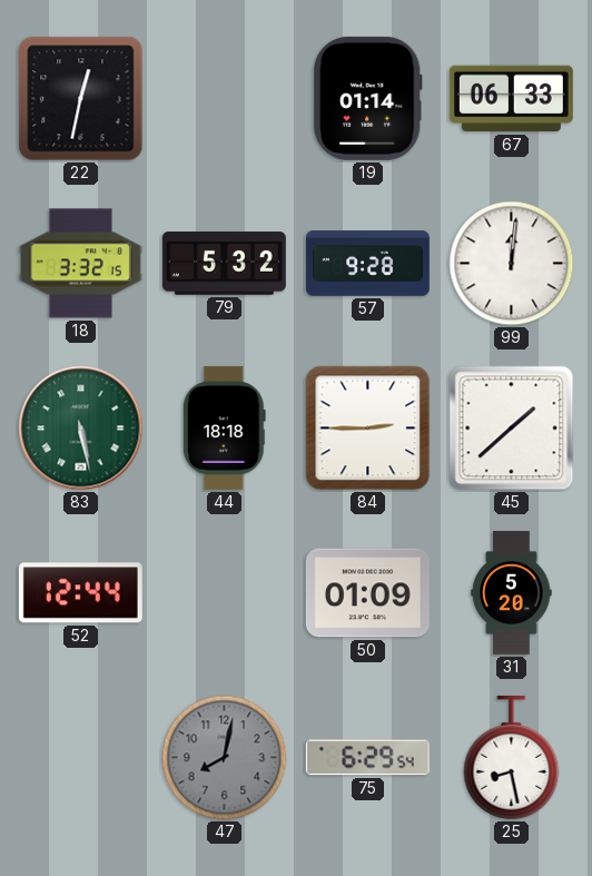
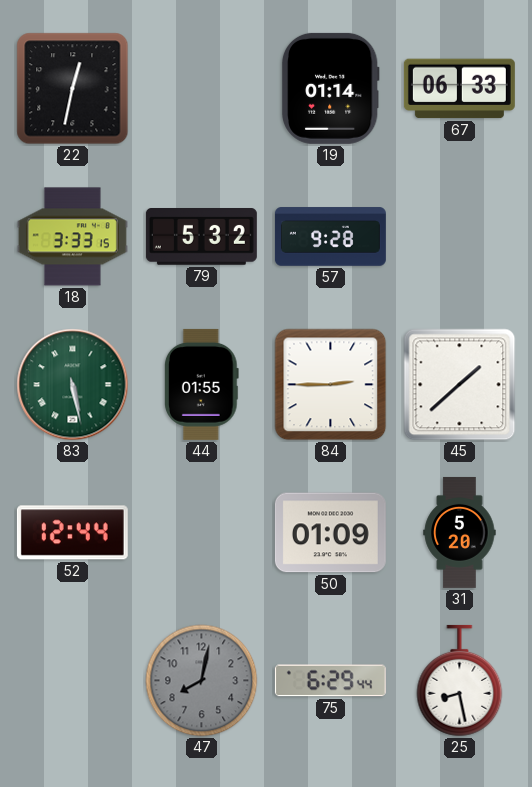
18: 3:32 -> 3:33
99: 12:01 -> none
44: 18:18 -> 01:55
75: 6:29:54 -> 6:29:44
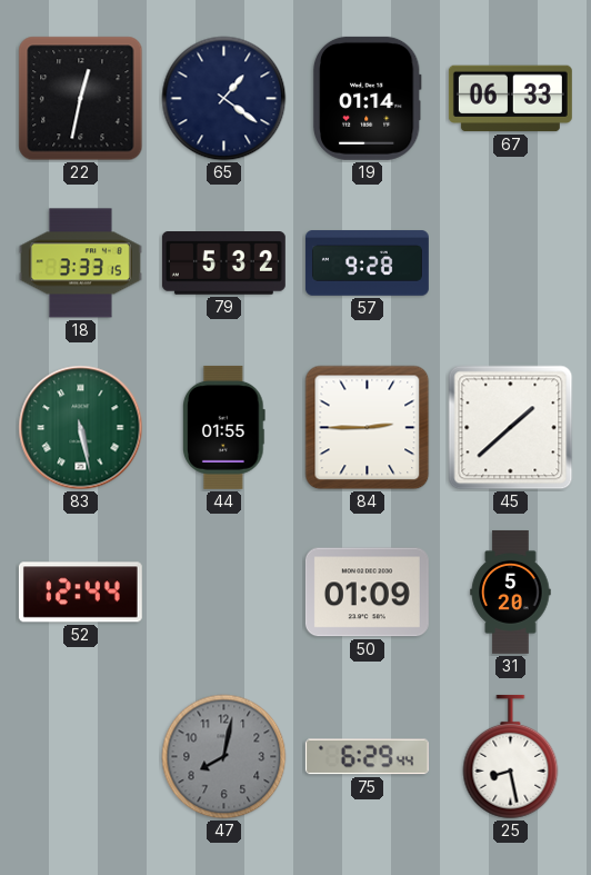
65: none -> 1:21
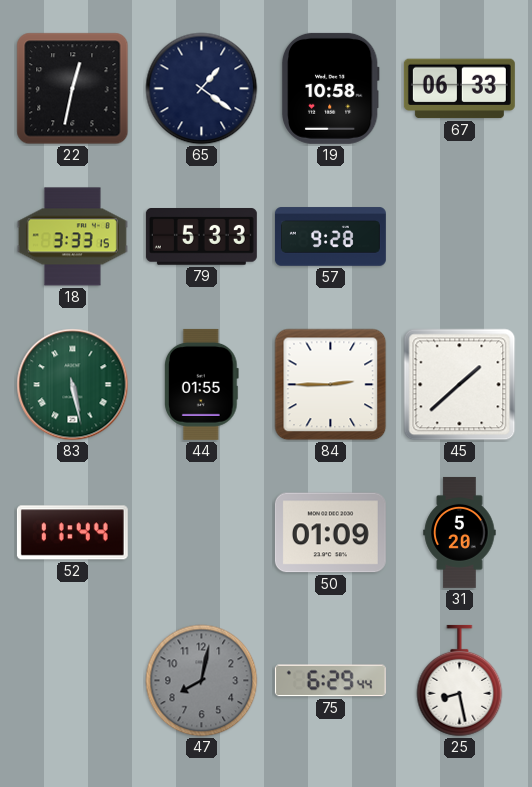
19: 01:14 -> 10:58
79: 5:32 -> 5:33
52: 12:44 -> 11:44
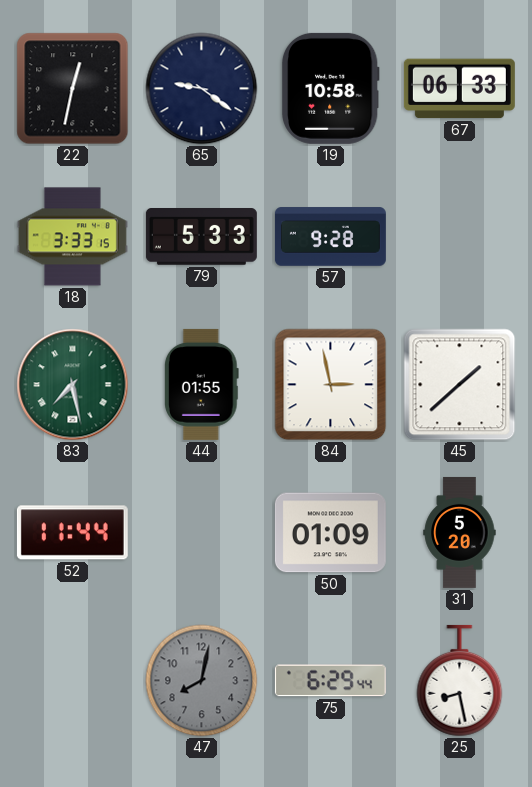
65: 1:21 -> 9:21
83: 5:28 -> 7:28
84: 2:45 -> 2:58
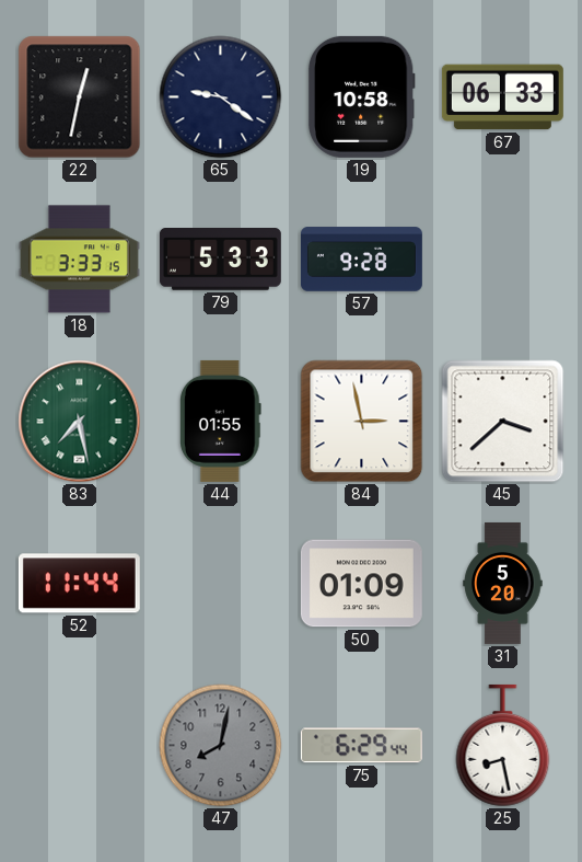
45: 1:38 -> 3:38
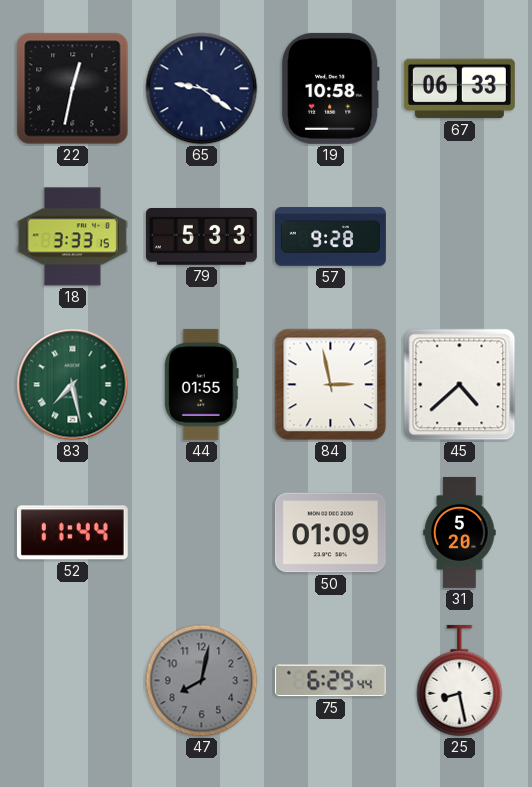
45: 3:38 -> 4:38
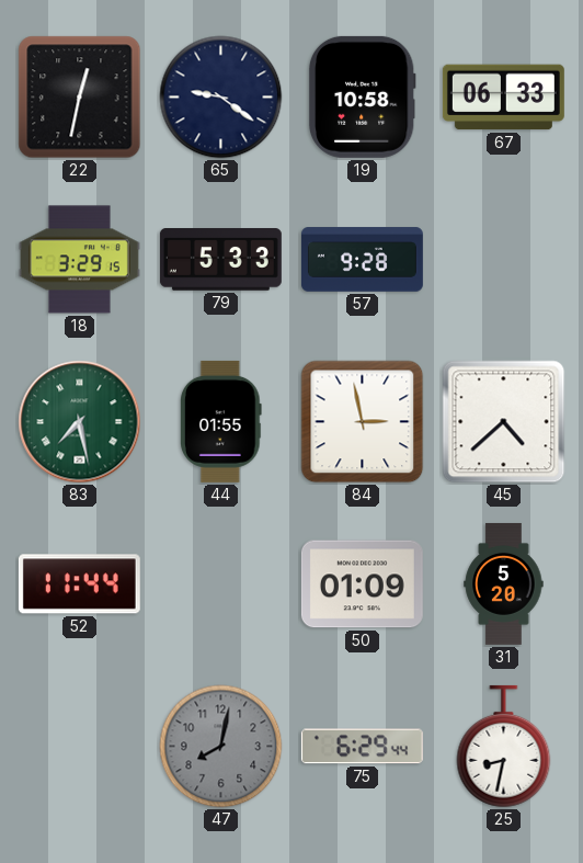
18: 3:33 -> 3:29
25: 8:28 -> 8:32
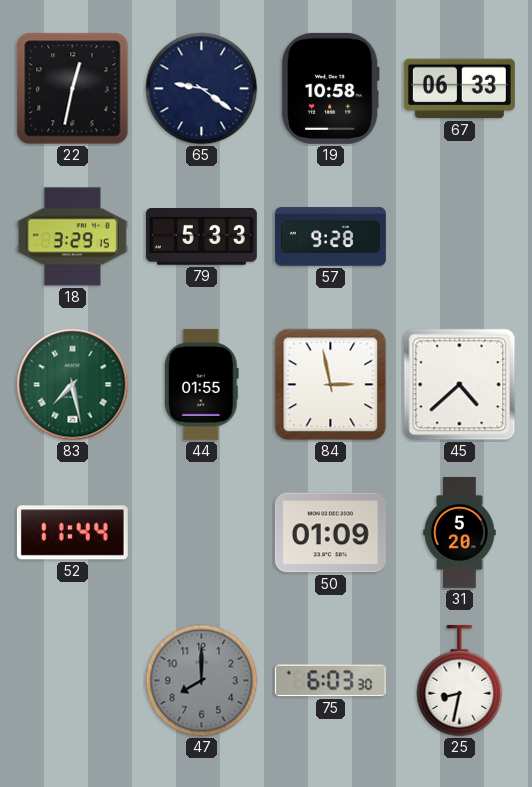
47: 8:02 -> 8:00
75: 6:29 -> 6:03
